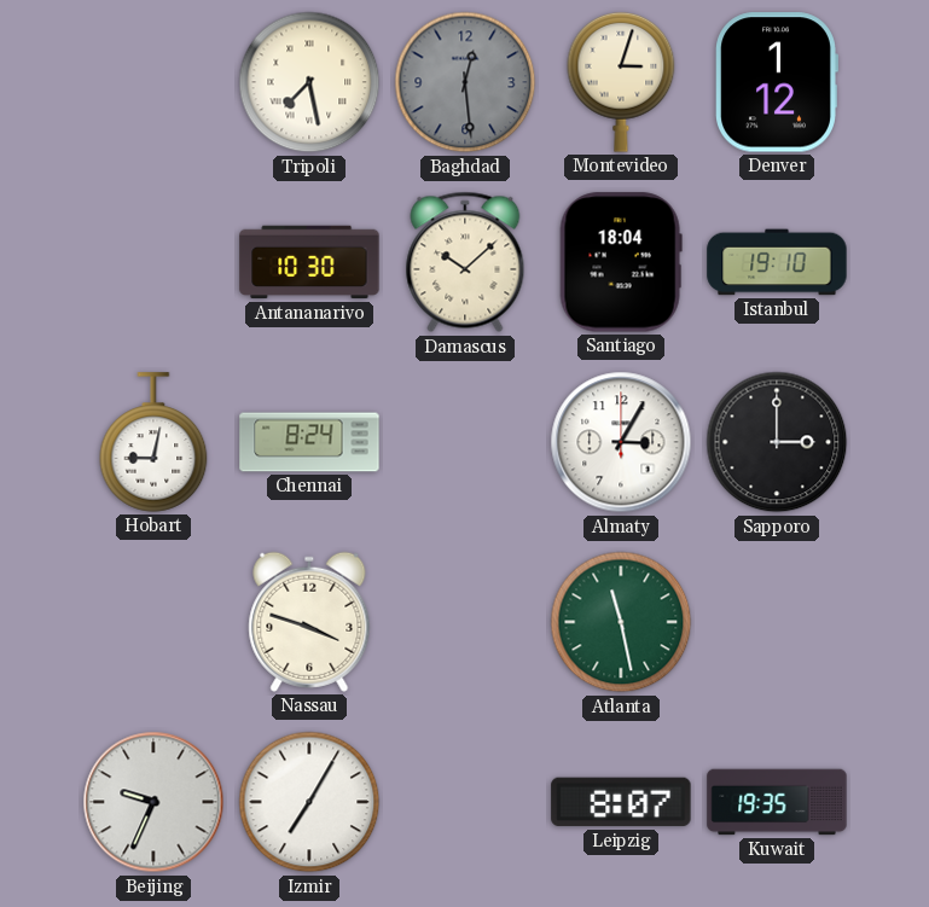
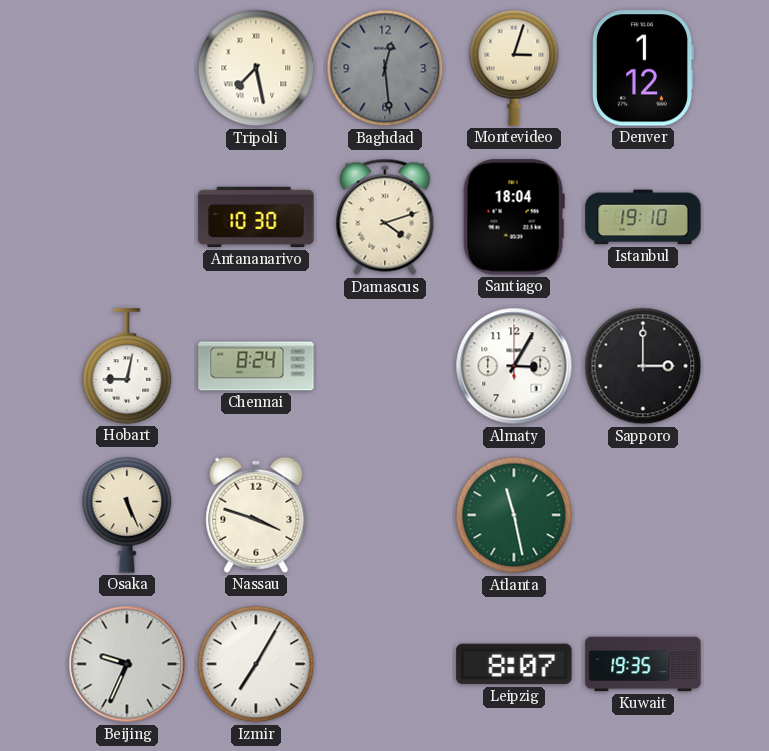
Damascus: 10:08 -> 4:12
Osaka: none -> 5:26
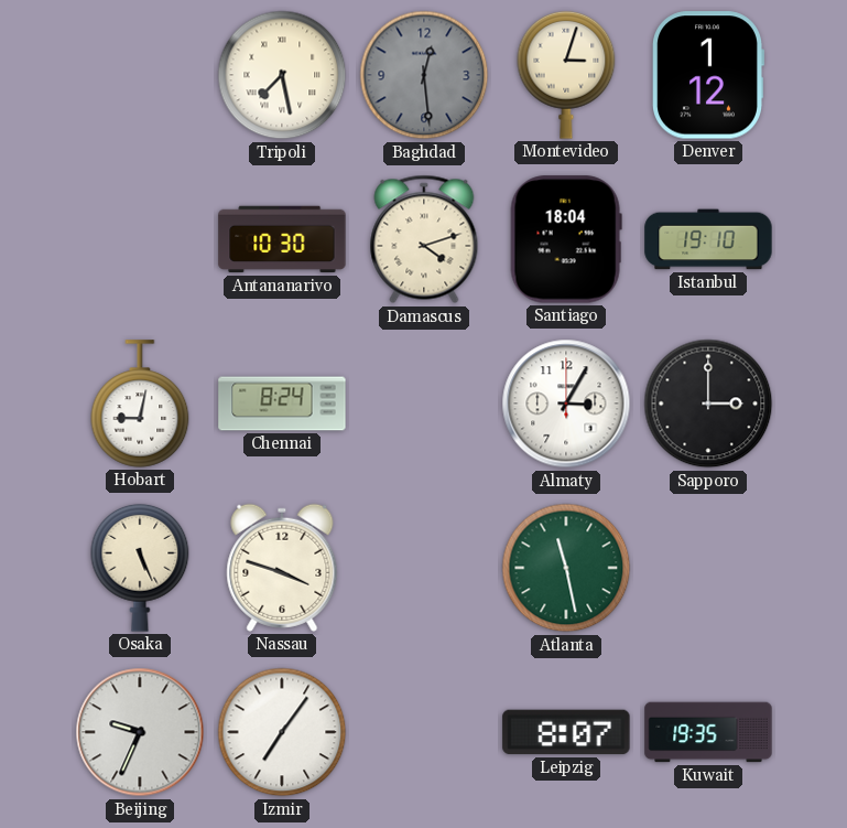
Izmir: 7:05 -> 7:06
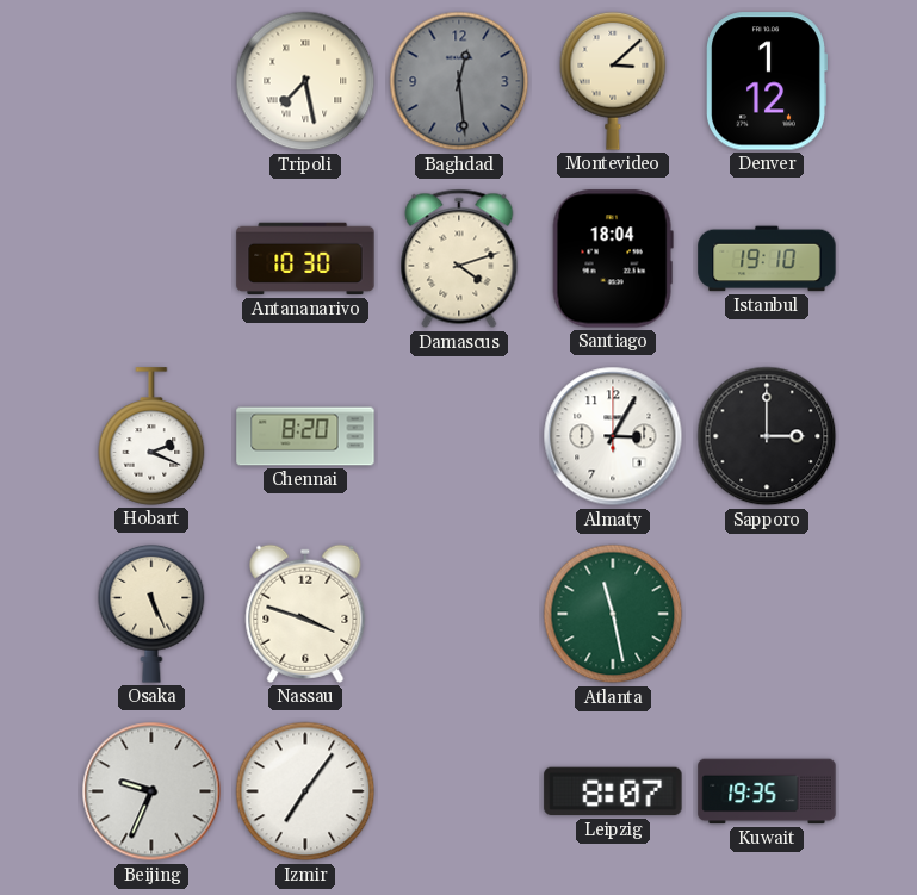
Montevideo: 3:03 -> 3:08
Hobart: 9:02 -> 2:19
Chennai: 8:24 -> 8:20
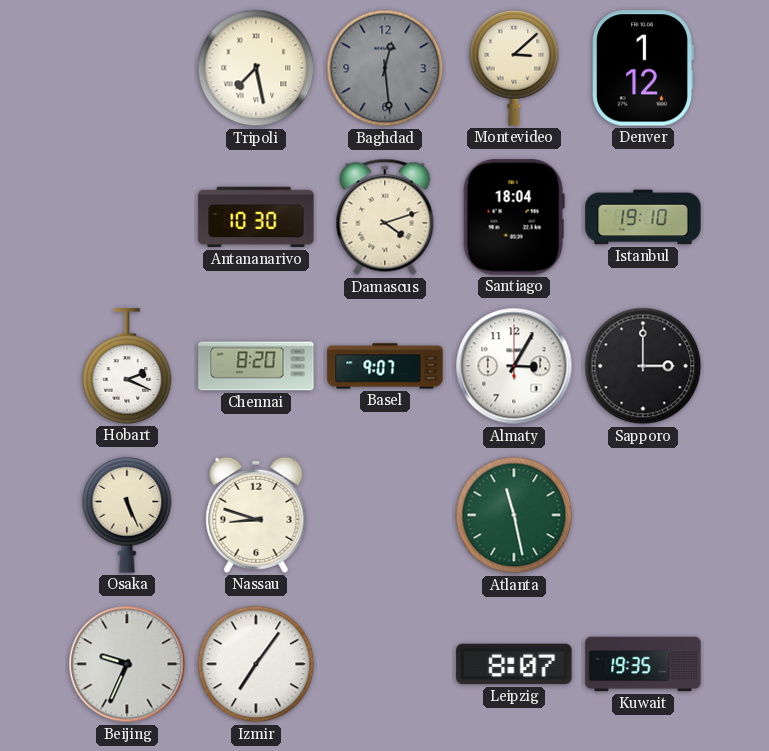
Basel: none -> 9:07
Nassau: 3:48 -> 8:48
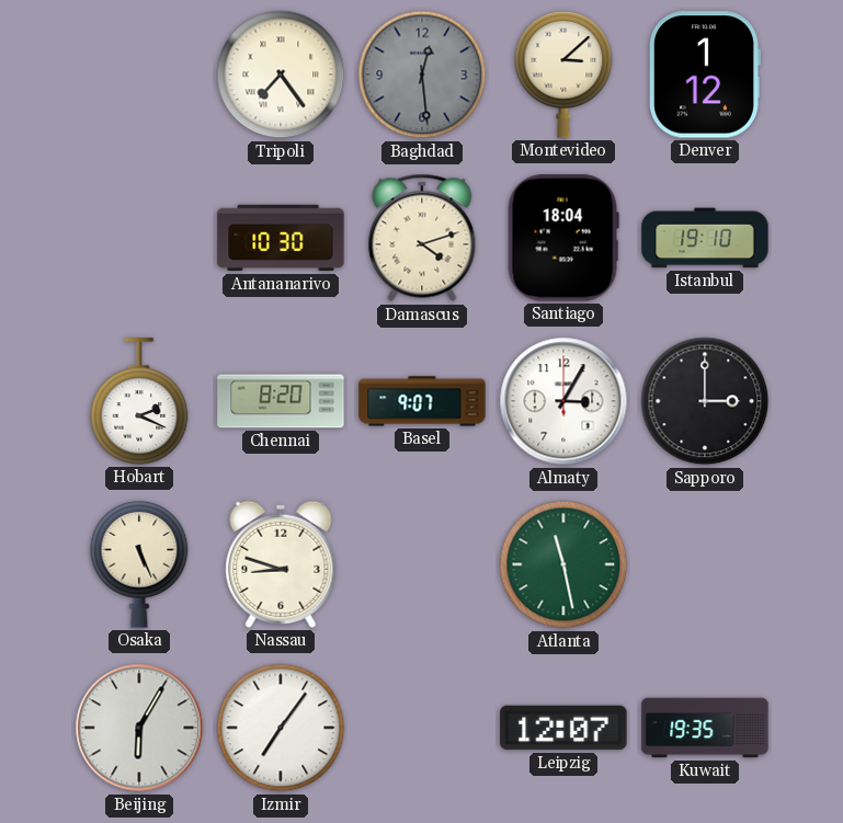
Tripoli: 7:28 -> 7:24
Beijing: 9:34 -> 6:05
Leipzig: 8:07 -> 12:07
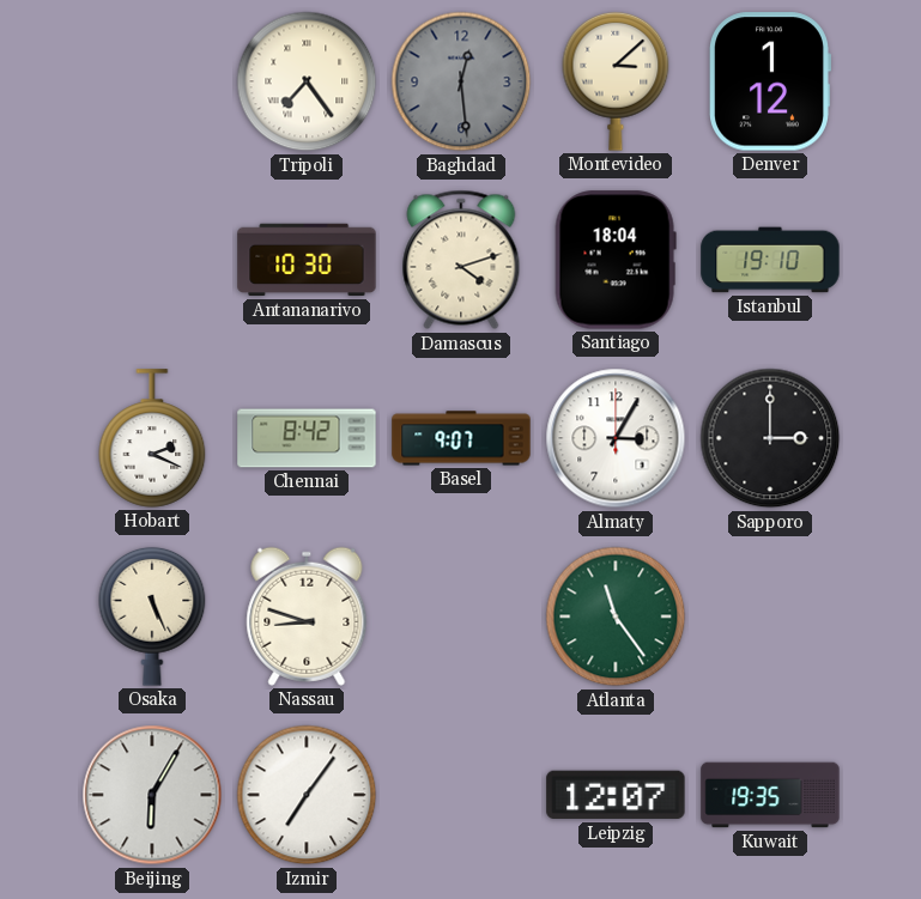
Chennai: 8:20 -> 8:42
Atlanta: 11:28 -> 11:24
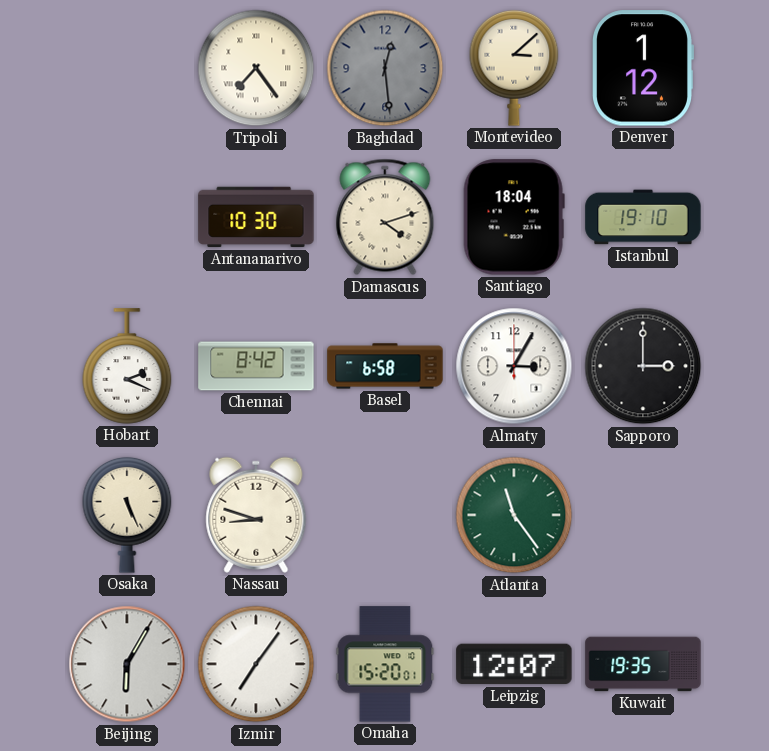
Basel: 9:07 -> 6:58
Omaha: none -> 15:20
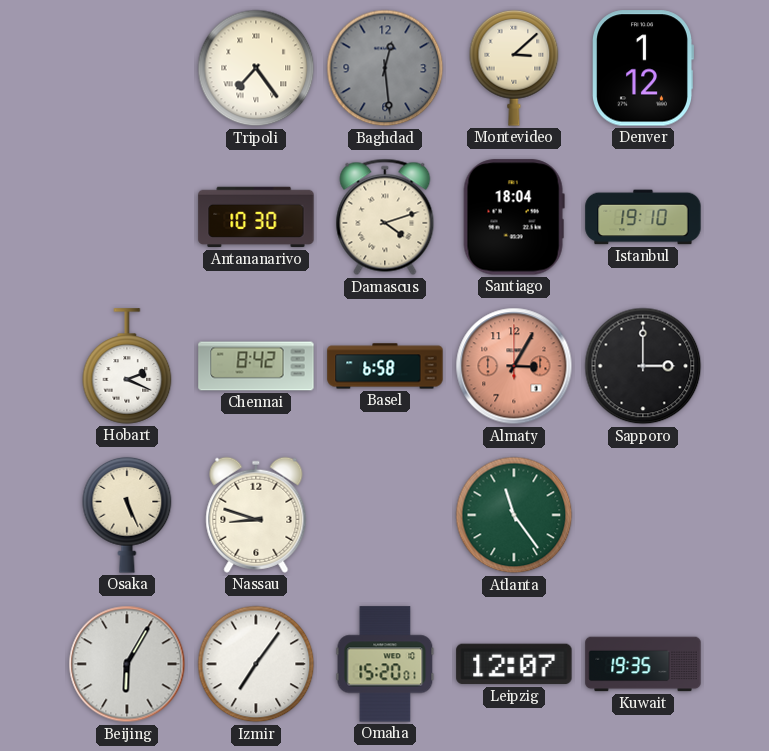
Almaty dial: white -> salmon
